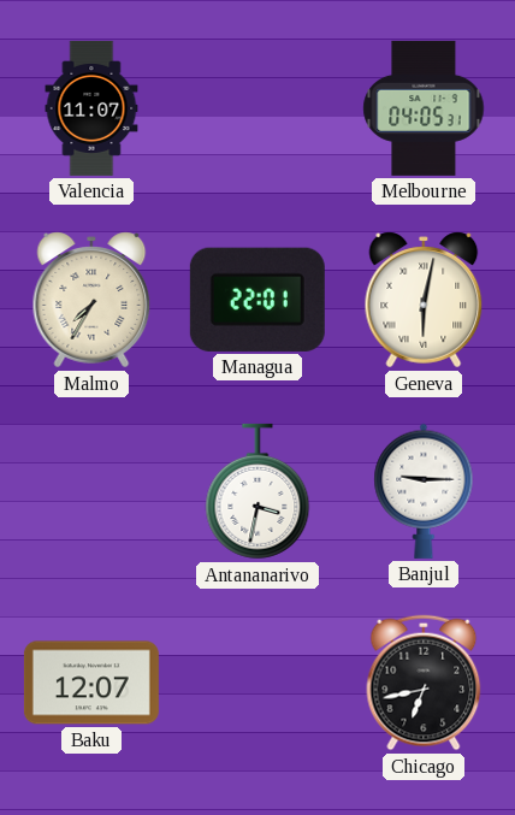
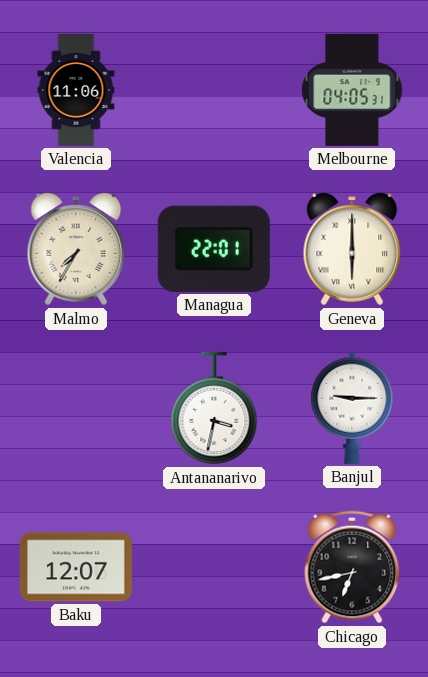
Valencia: 11:07 -> 11:06
Geneva: 6:02 -> 6:00
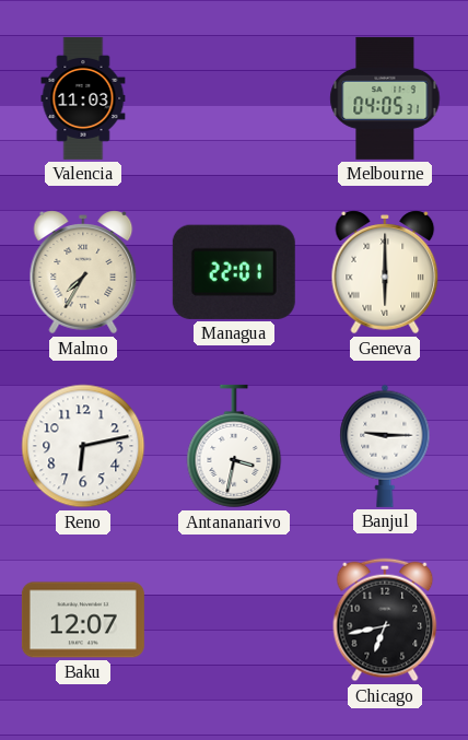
Valencia: 11:06 -> 11:03
Reno: none -> 6:13
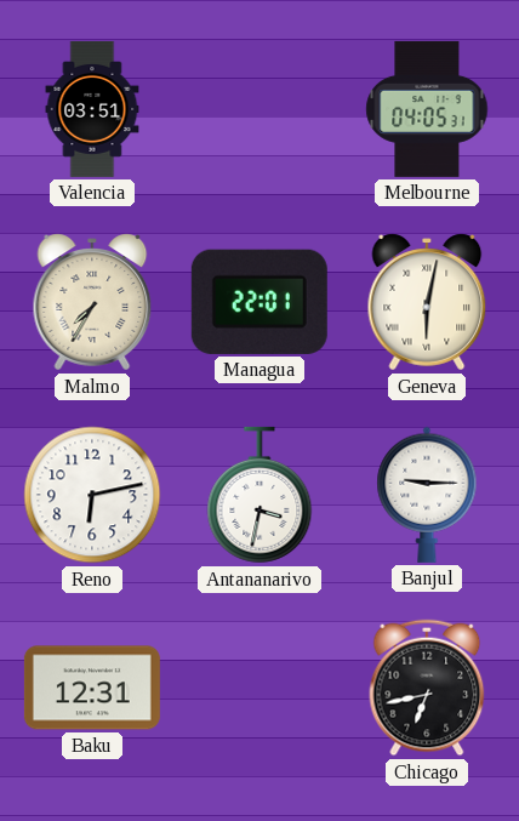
Valencia: 11:03 -> 03:51
Geneva: 6:00 -> 6:02
Baku: 12:07 -> 12:31
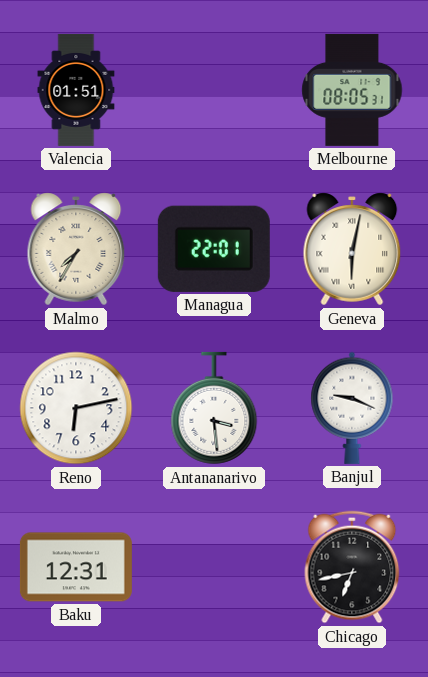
Valencia: 03:51 -> 01:51
Melbourne: 04:05 -> 08:05
Antananarivo: 3:32 -> 3:29
Banjul: 9:15 -> 9:19
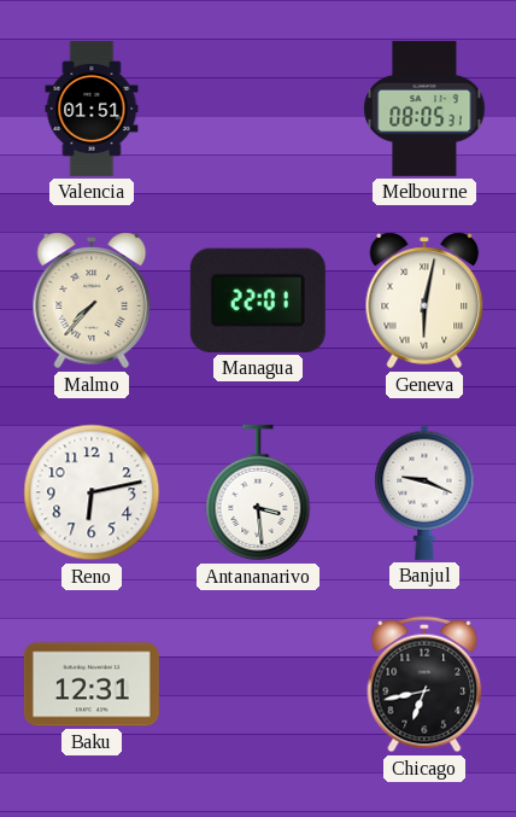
Malmo: 7:35 -> 7:37
